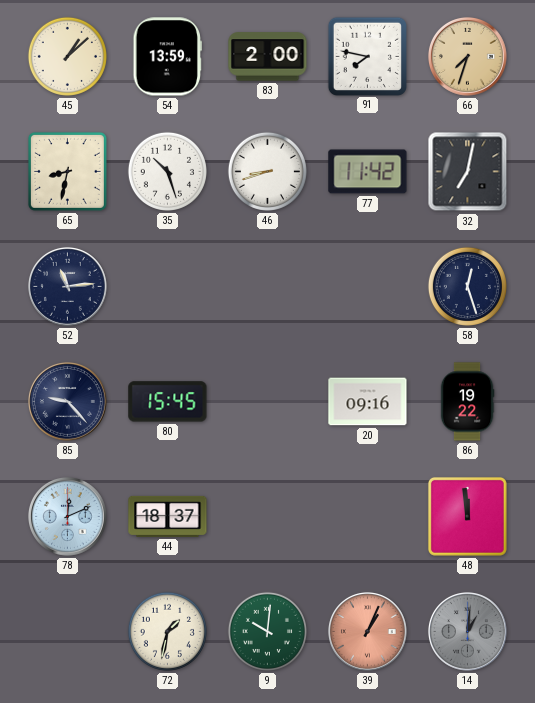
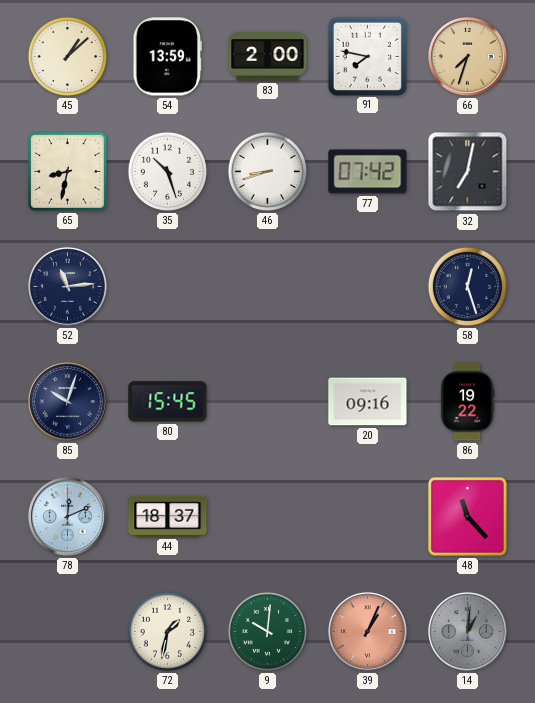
77: 11:42 -> 07:42
85: 9:23 -> 10:03
48: 11:59 -> 11:23
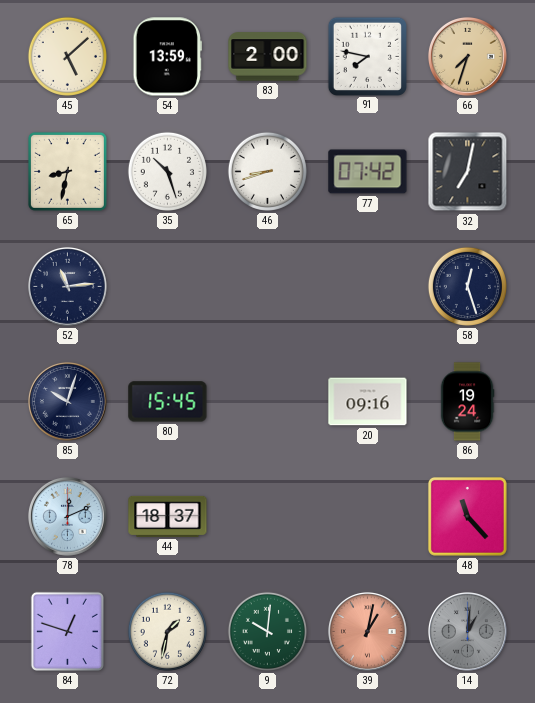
45: 1:08 -> 5:08
86: 19:22 -> 19:24
84: none -> 12:48
39: 1:04 -> 1:02
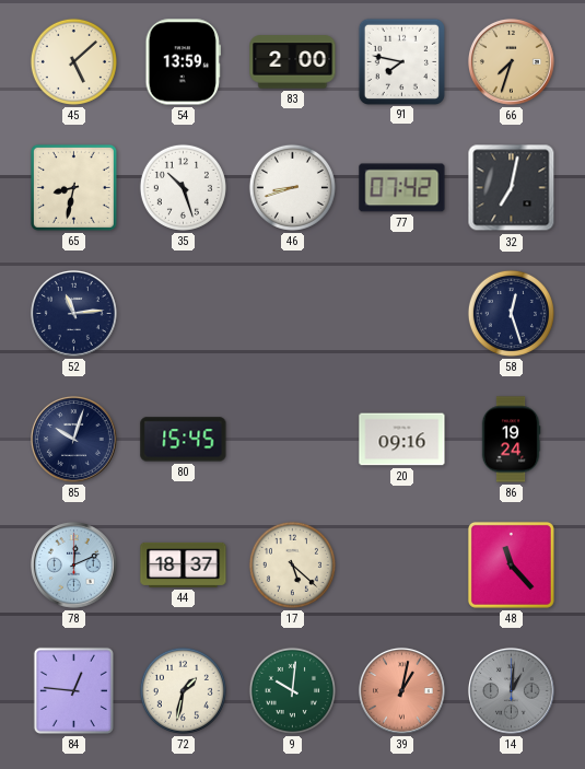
17: none -> 5:22
84: 12:48 -> 12:46
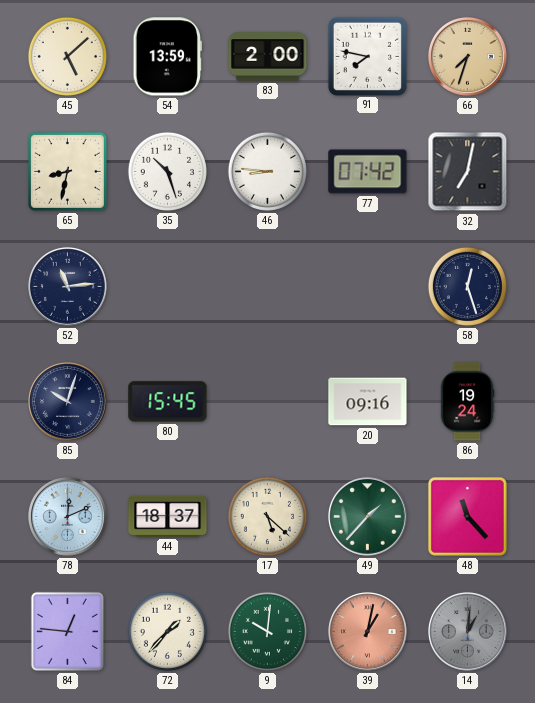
46: 8:42 -> 8:46
49: none -> 1:37
72: 1:32 -> 1:37
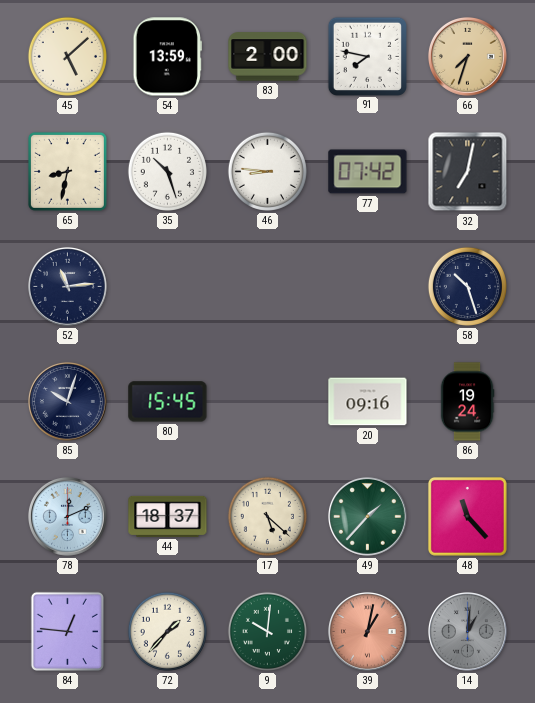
58: 12:27 -> 10:27
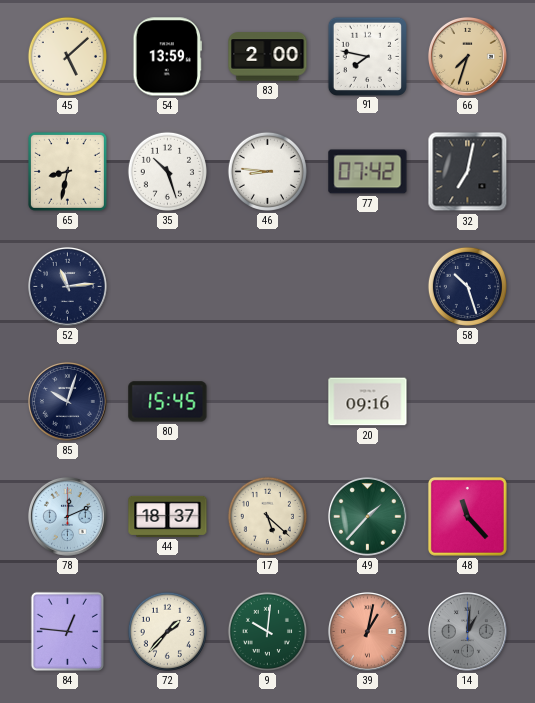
86: 19:24 -> none
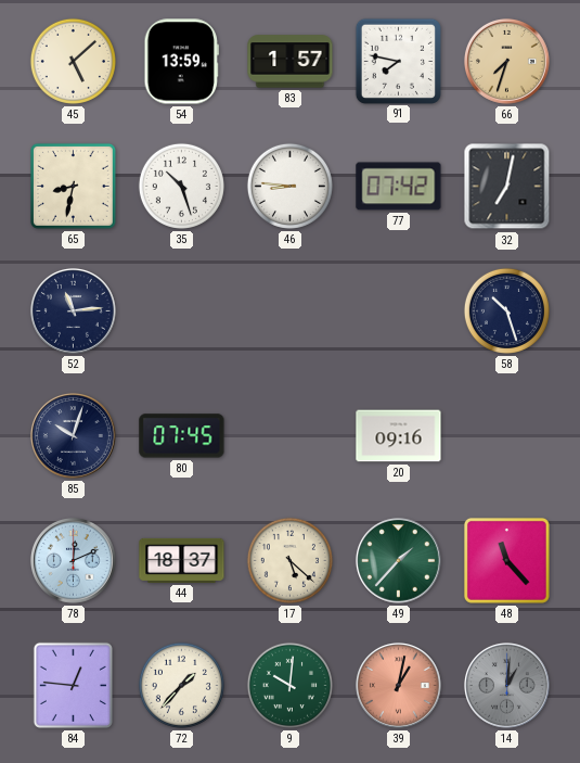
83: 2:00 -> 1:57
80: 15:45 -> 07:45
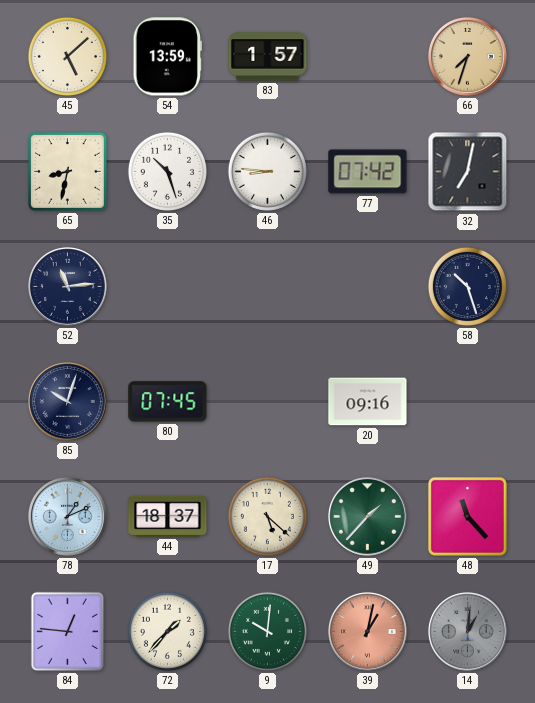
91: 7:47 -> none
78: 12:11 -> 1:11
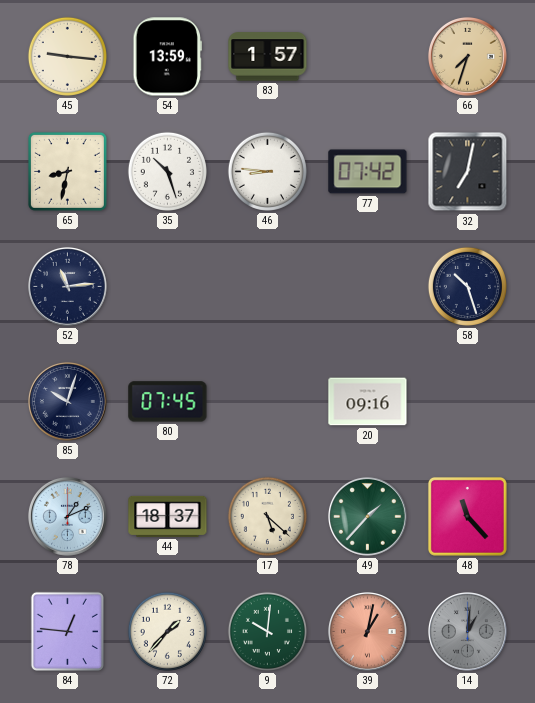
45: 5:08 -> 9:16
